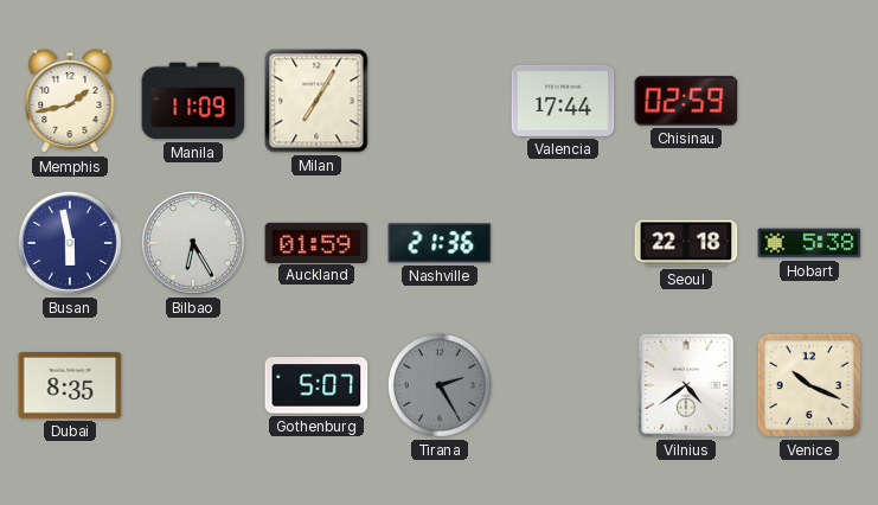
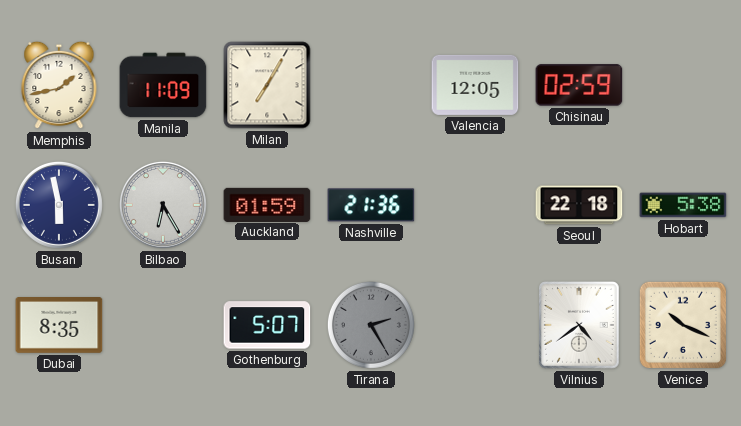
Valencia: 17:44 -> 12:05
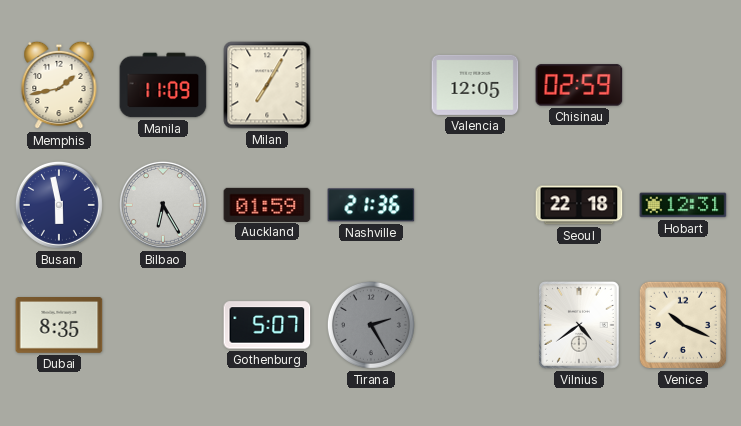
Hobart: 5:38 -> 12:31
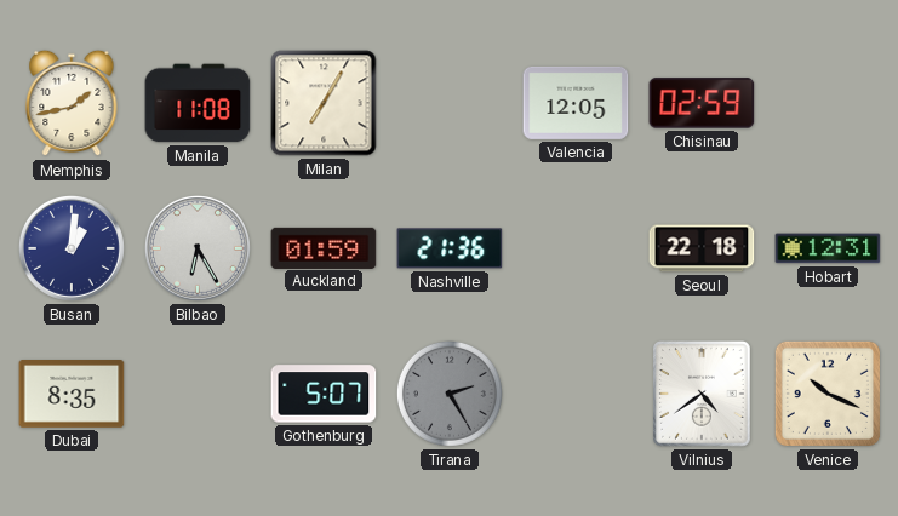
Manila: 11:09 -> 11:08
Busan: 5:58 -> 1:01
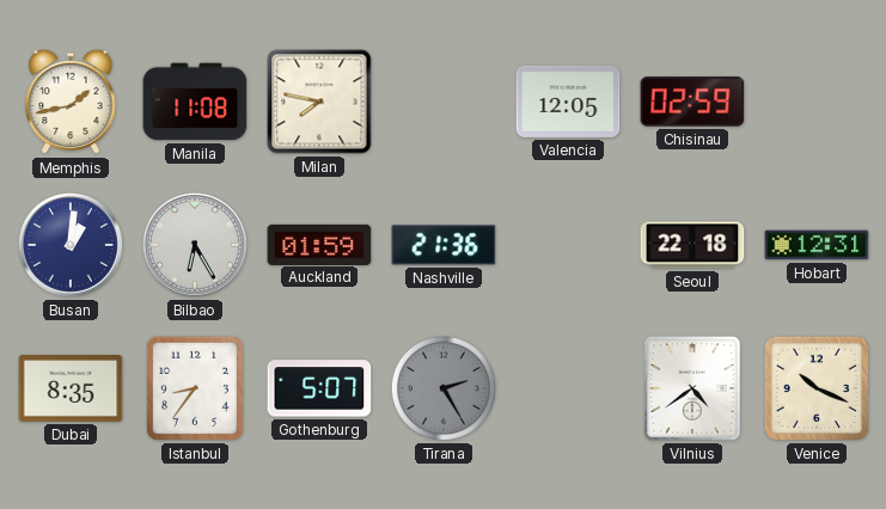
Milan: 7:05 -> 7:47
Istanbul: none -> 8:36
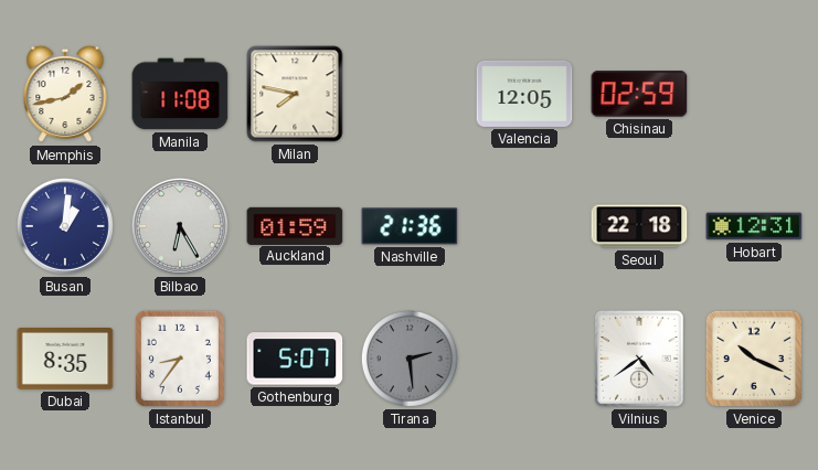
Tirana: 2:25 -> 2:29
